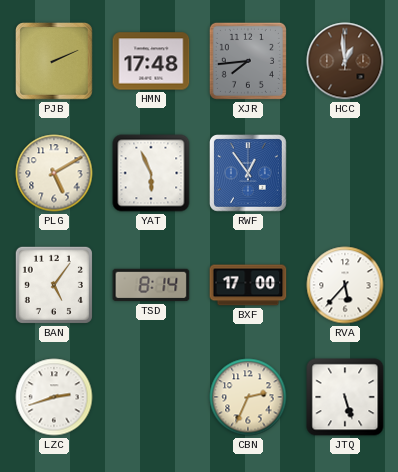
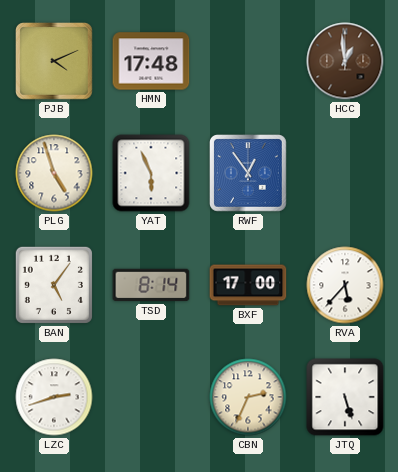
PJB: 2:11 -> 4:11
XJR: 7:44 -> none
PLG: 5:10 -> 4:57
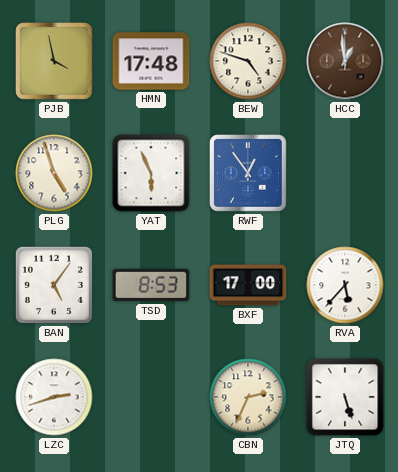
PJB: 4:11 -> 3:58
BEW: none -> 4:48
TSD: 8:14 -> 8:53
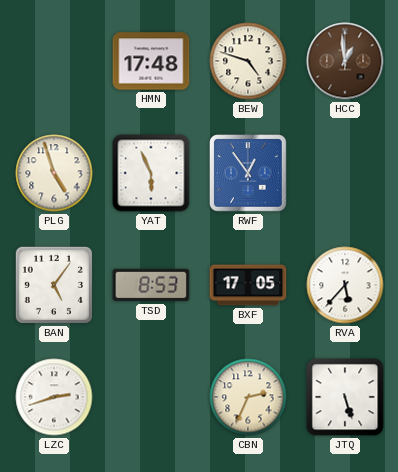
PJB: 3:58 -> none
BXF: 17:00 -> 17:05
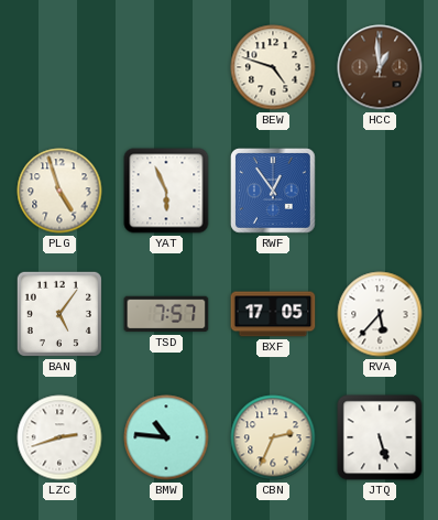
HMN: 17:48 -> none
TSD: 8:53 -> 7:57
BMW: none -> 10:46
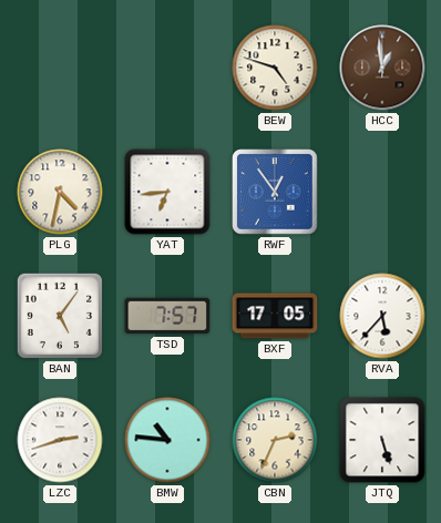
PLG: 4:57 -> 4:32
YAT: 5:56 -> 6:44
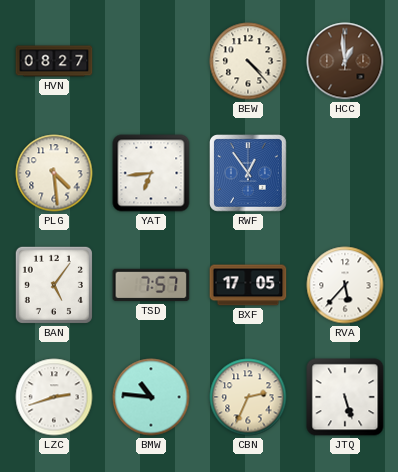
HVN: none -> 08:27
BEW: 4:48 -> 4:23
PLG: 4:32 -> 4:29
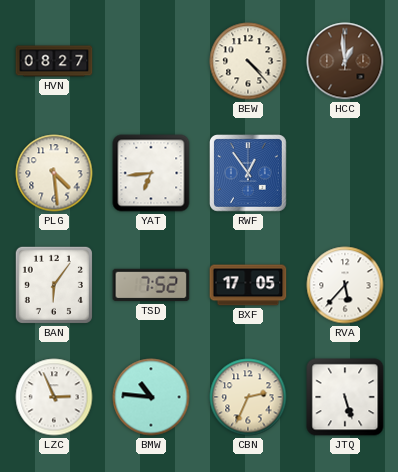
BAN: 5:06 -> 6:06
TSD: 7:57 -> 7:52
LZC: 2:42 -> 2:56
